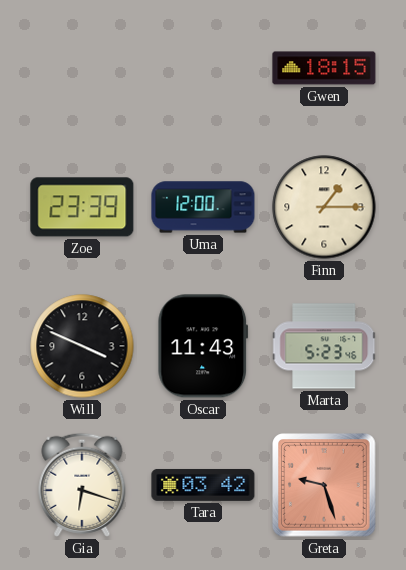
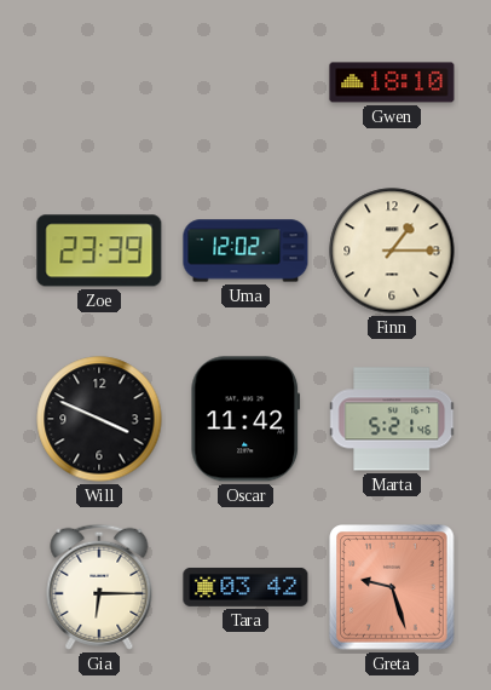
Gwen: 18:15 -> 18:10
Uma: 12:00 -> 12:02
Oscar: 11:43 -> 11:42
Marta: 5:23 -> 5:21
Gia: 6:18 -> 6:15
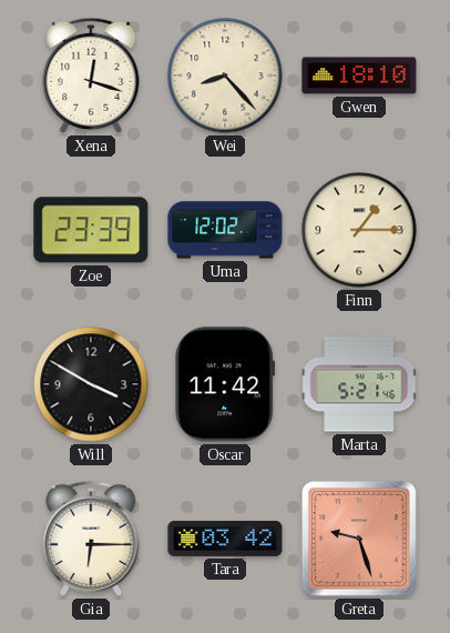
Xena: none -> 12:18
Wei: none -> 8:23
Will: 3:49 -> 3:50
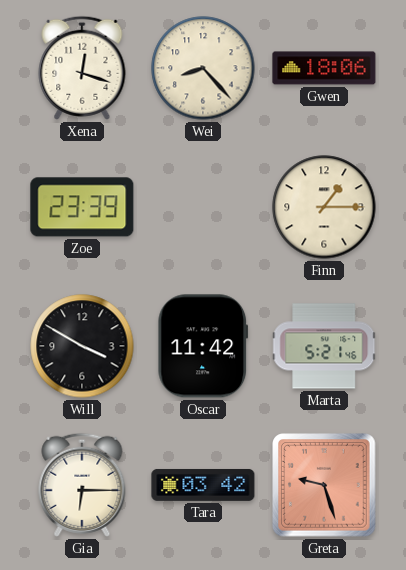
Gwen: 18:10 -> 18:06
Uma: 12:02 -> none
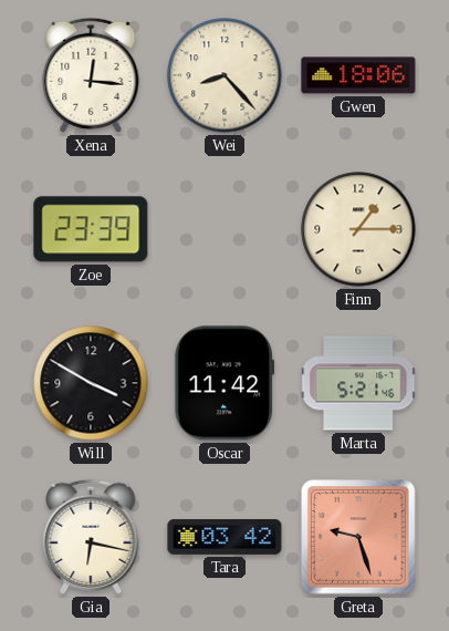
Xena: 12:18 -> 12:16
Gia: 6:15 -> 6:17
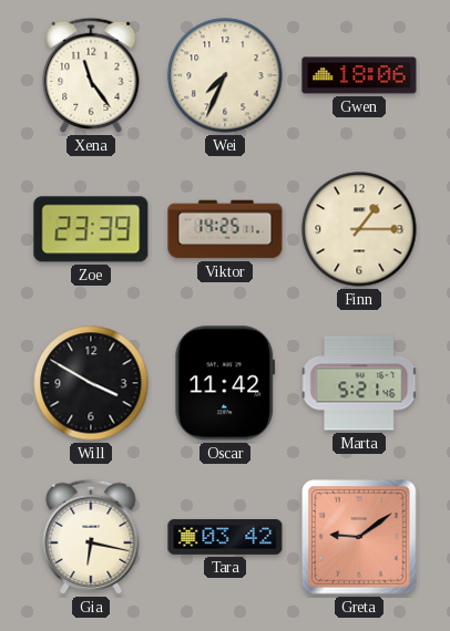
Xena: 12:16 -> 11:24
Wei: 8:23 -> 7:34
Viktor: none -> 14:25
Greta: 9:27 -> 9:09
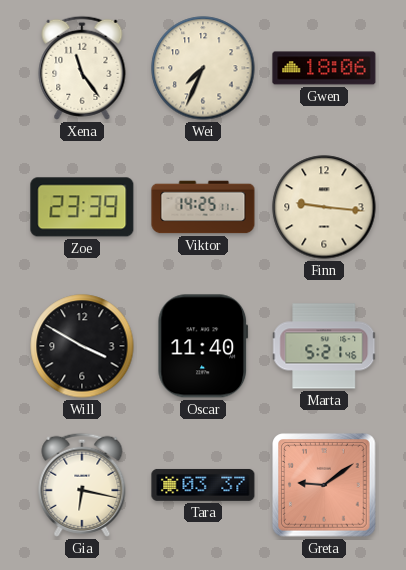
Finn: 1:15 -> 9:16
Oscar: 11:42 -> 11:40
Tara: 03:42 -> 03:37
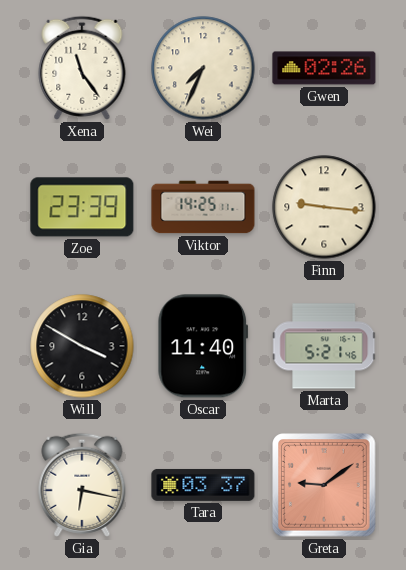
Gwen: 18:06 -> 02:26
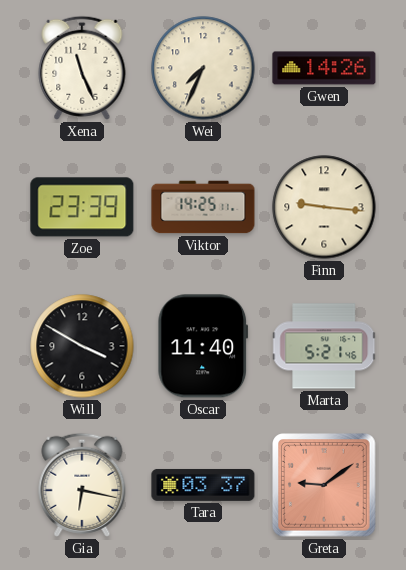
Xena: 11:24 -> 11:26
Gwen: 02:26 -> 14:26
